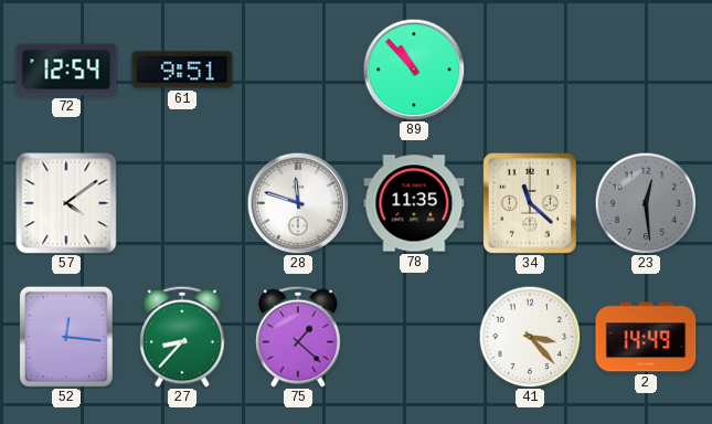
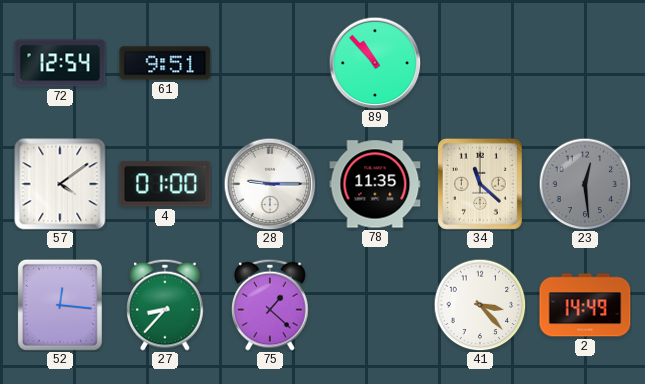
4: none -> 01:00
28: 11:48 -> 9:15
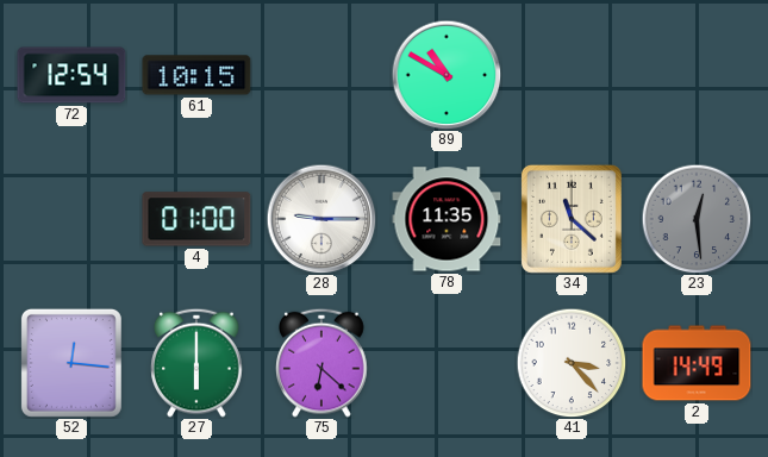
61: 9:51 -> 10:15
89: 10:53 -> 10:50
57: 4:09 -> none
27: 8:37 -> 6:00
75: 1:22 -> 6:22
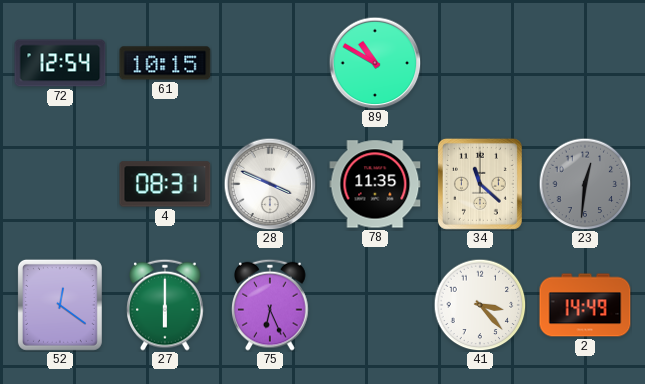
4: 01:00 -> 08:31
28: 9:15 -> 3:49
23: 12:29 -> 12:31
52: 12:16 -> 12:21
75: 6:22 -> 6:26
